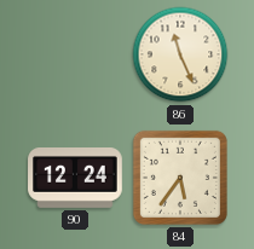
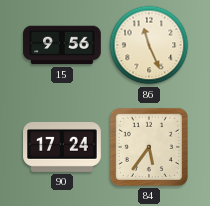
15: none -> 9:56
90: 12:24 -> 17:24
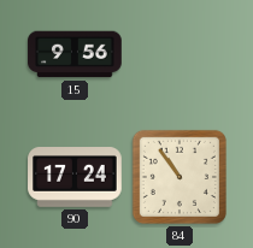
86: 11:26 -> none
84: 5:36 -> 10:54
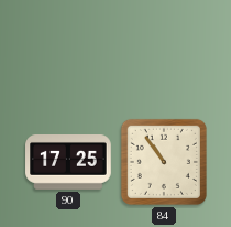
15: 9:56 -> none
90: 17:24 -> 17:25
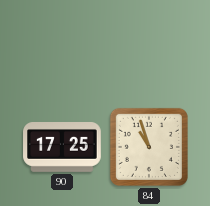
84: 10:54 -> 10:57
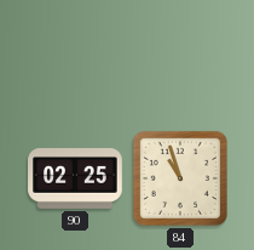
90: 17:25 -> 02:25
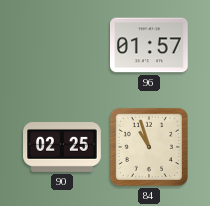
96: none -> 01:57
